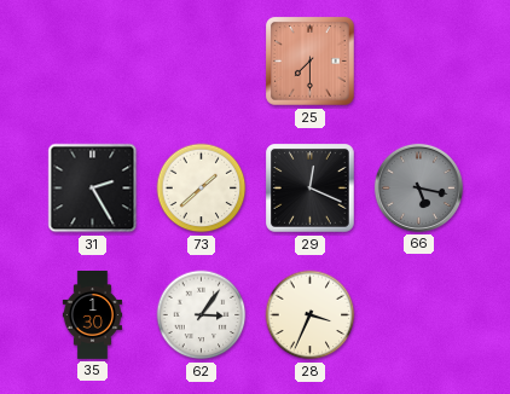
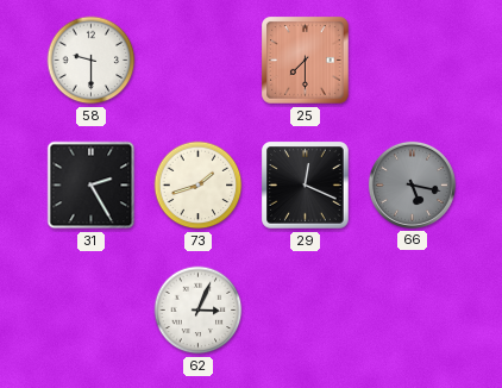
58: none -> 9:30
73: 1:38 -> 1:42
35: 1:30 -> none
62: 3:06 -> 3:04
28: 3:34 -> none
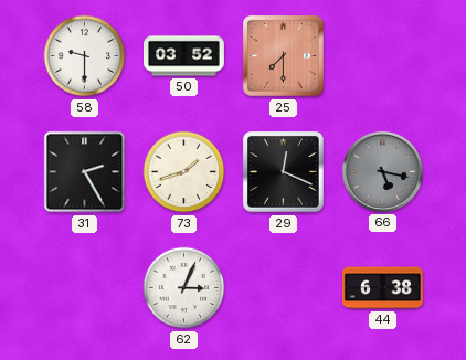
50: none -> 03:52
44: none -> 6:38
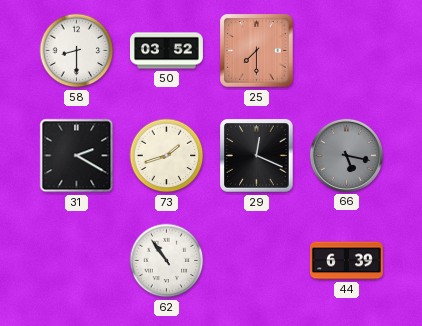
58: 9:30 -> 8:30
31: 2:25 -> 2:20
62: 3:04 -> 10:54
44: 6:38 -> 6:39
